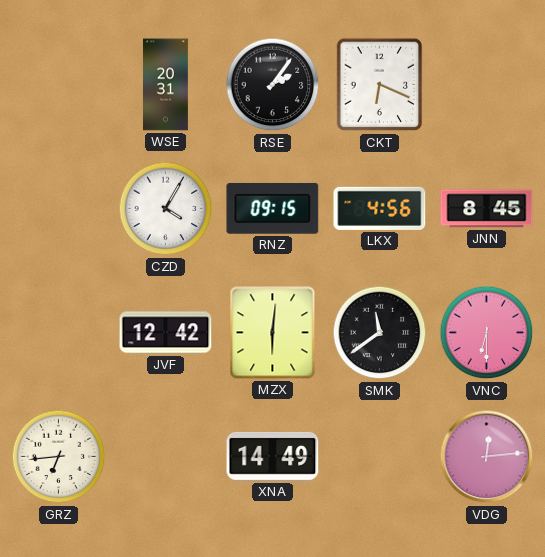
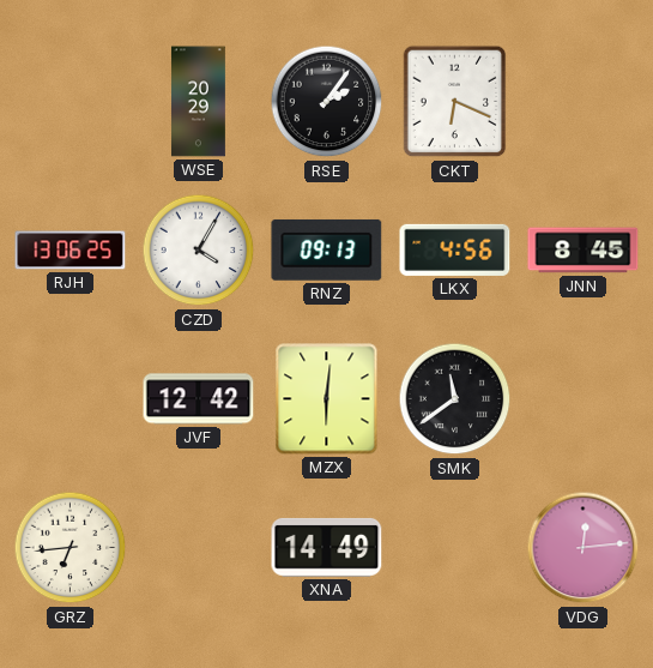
WSE: 20:31 -> 20:29
RJH: none -> 13:06
RNZ: 09:15 -> 09:13
VNC: 6:30 -> none
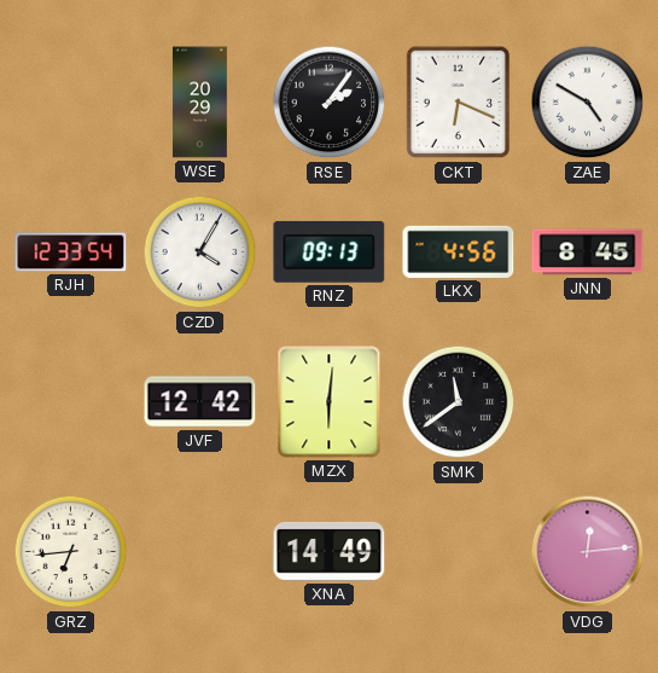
ZAE: none -> 4:50
RJH: 13:06 -> 12:33
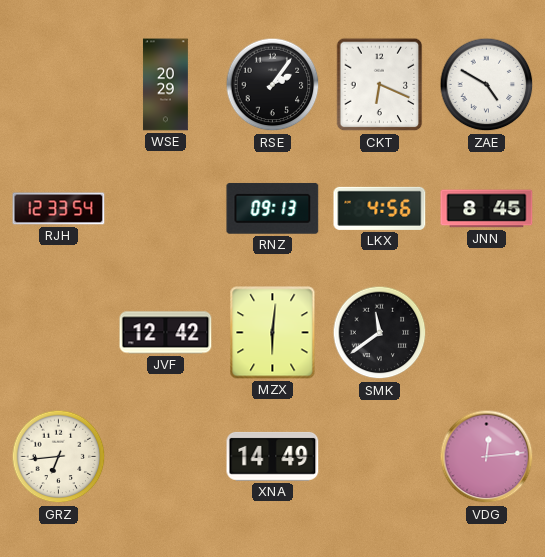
CZD: 4:05 -> none
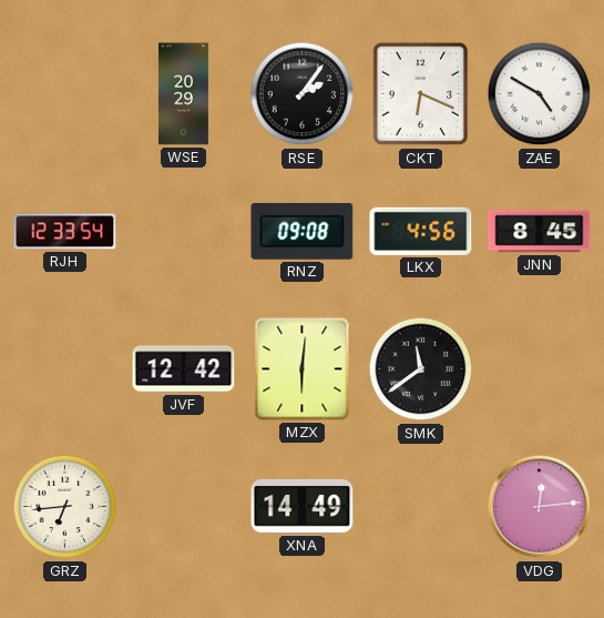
RNZ: 09:13 -> 09:08
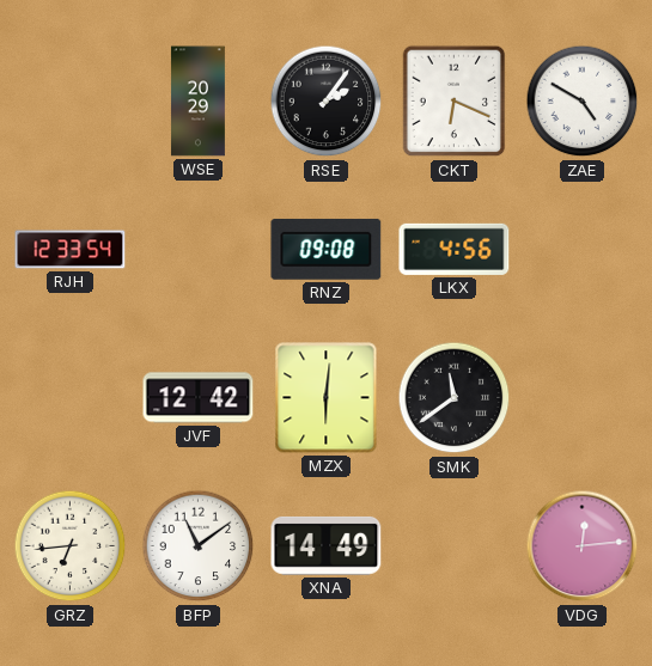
JNN: 8:45 -> none
BFP: none -> 11:09
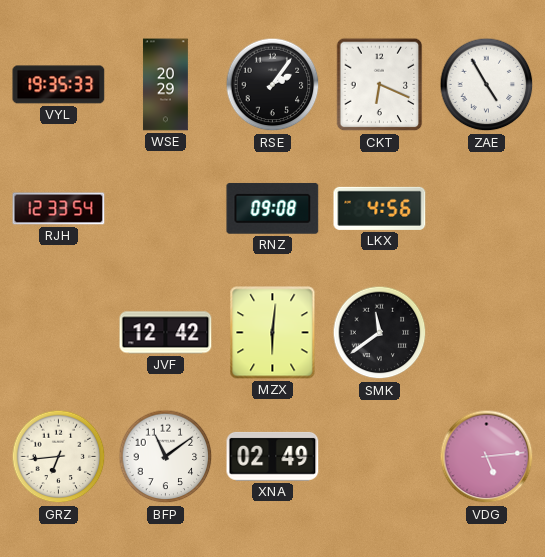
VYL: none -> 19:35
ZAE: 4:50 -> 4:55
XNA: 14:49 -> 02:49
VDG: 12:14 -> 5:14
